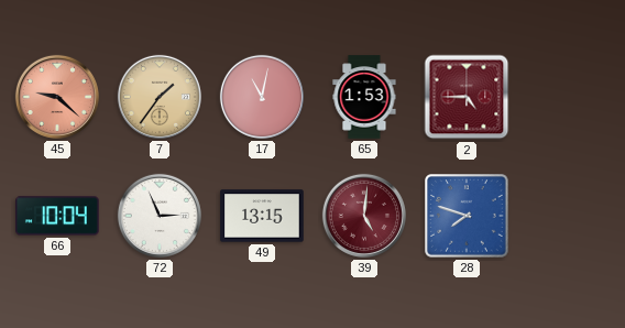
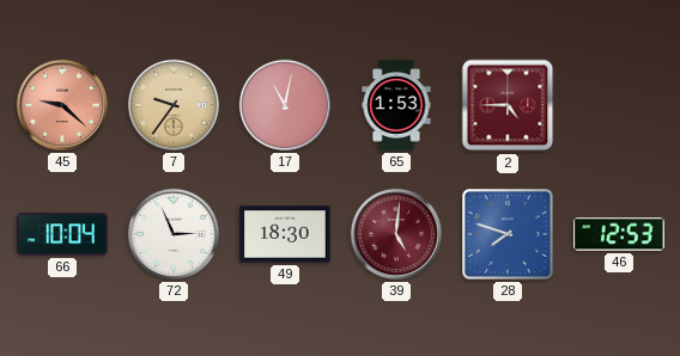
7: 1:36 -> 9:36
49: 13:15 -> 18:30
46: none -> 12:53
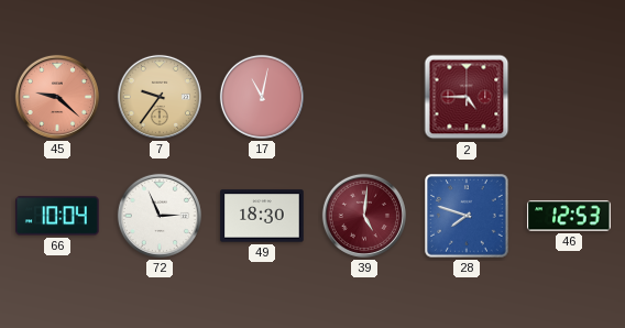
65: 1:53 -> none
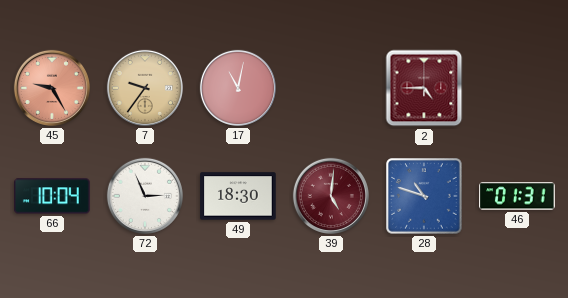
45: 9:22 -> 9:25
28: 7:48 -> 10:48
46: 12:53 -> 01:31
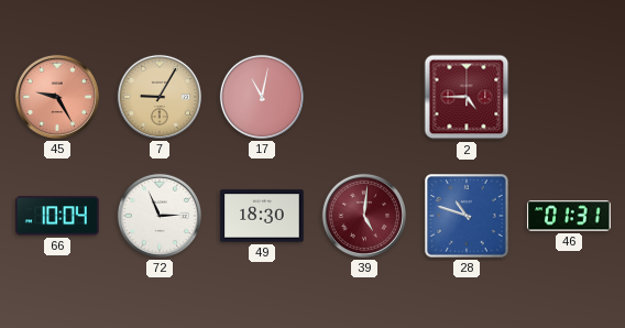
7: 9:36 -> 9:05
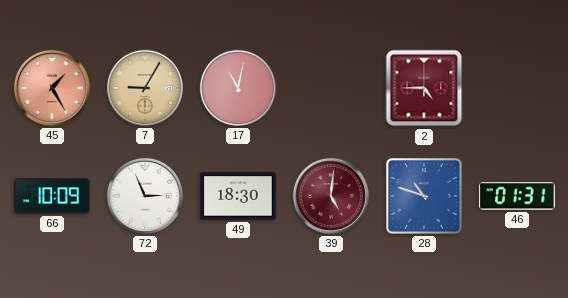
45: 9:25 -> 1:25
66: 10:04 -> 10:09
